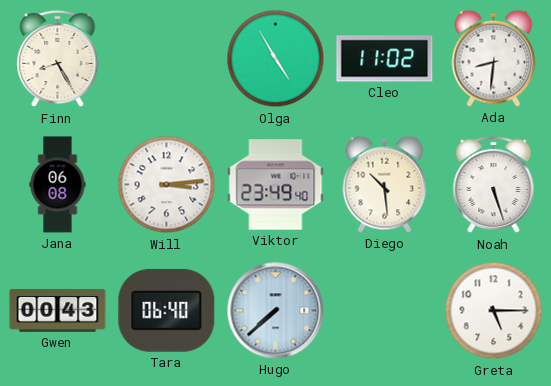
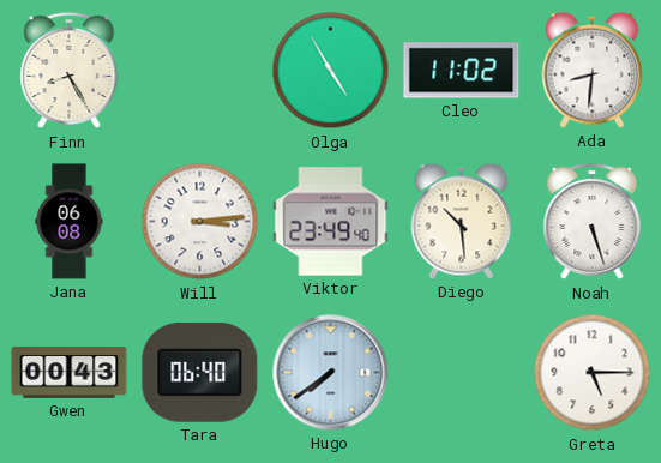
Hugo: 7:38 -> 7:39
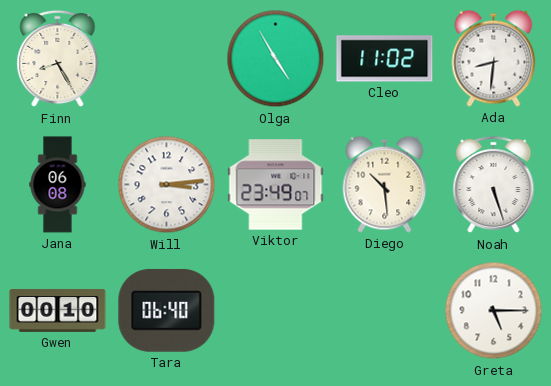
Viktor: 23:49:40 -> 23:49:07
Gwen: 00:43 -> 00:10
Hugo: 7:39 -> none
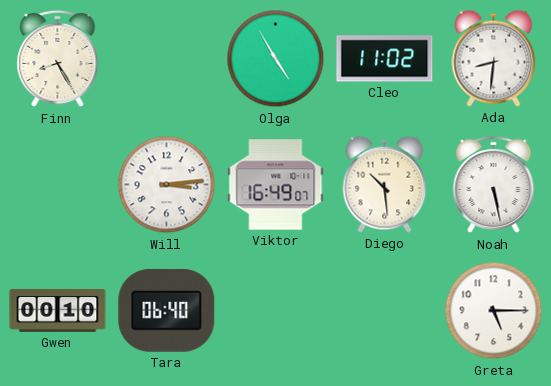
Jana: 06:08 -> none
Viktor: 23:49 -> 16:49
Noah: 5:27 -> 5:28
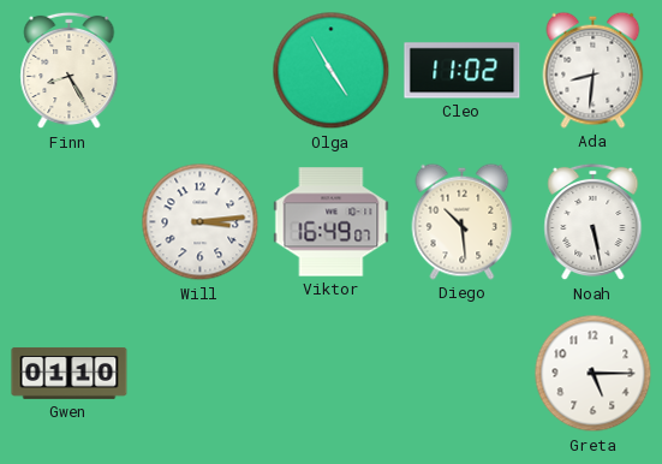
Gwen: 00:10 -> 01:10
Tara: 06:40 -> none
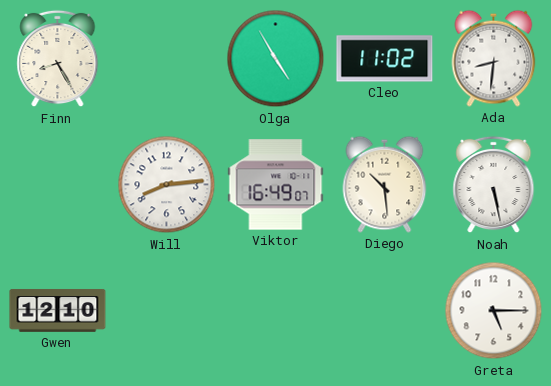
Will: 3:14 -> 8:14
Gwen: 01:10 -> 12:10
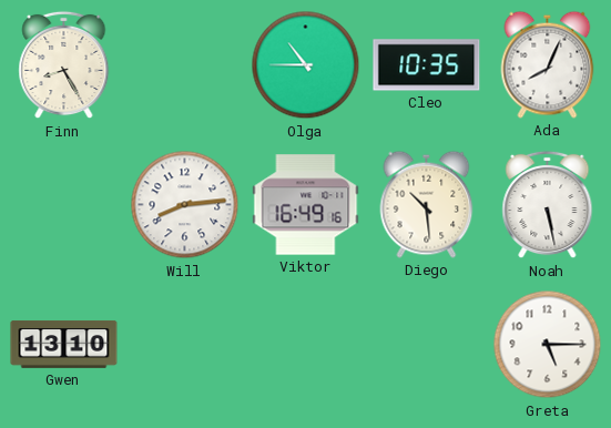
Olga: 4:55 -> 10:45
Cleo: 11:02 -> 10:35
Ada: 8:31 -> 8:04
Viktor: 16:49:07 -> 16:49:16
Gwen: 12:10 -> 13:10
